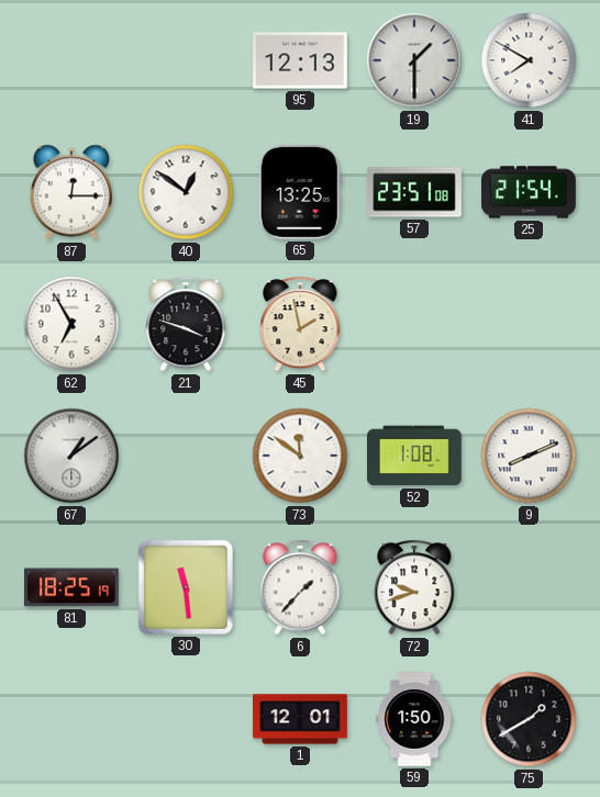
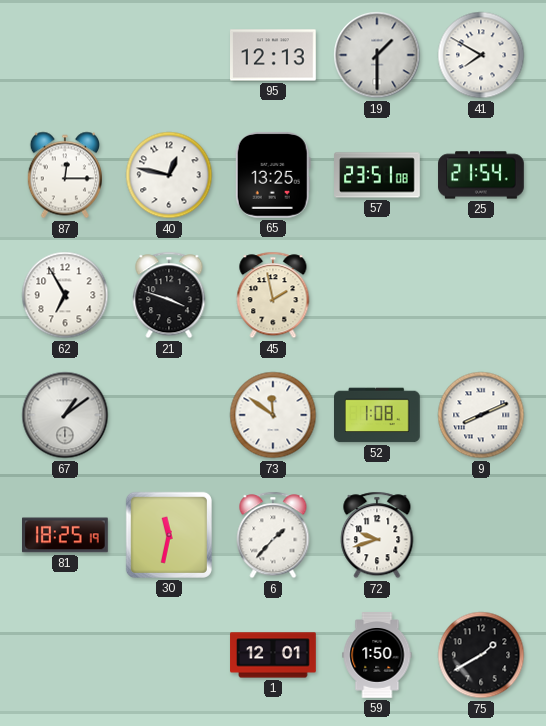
40: 12:51 -> 12:47
30: 11:29 -> 11:32
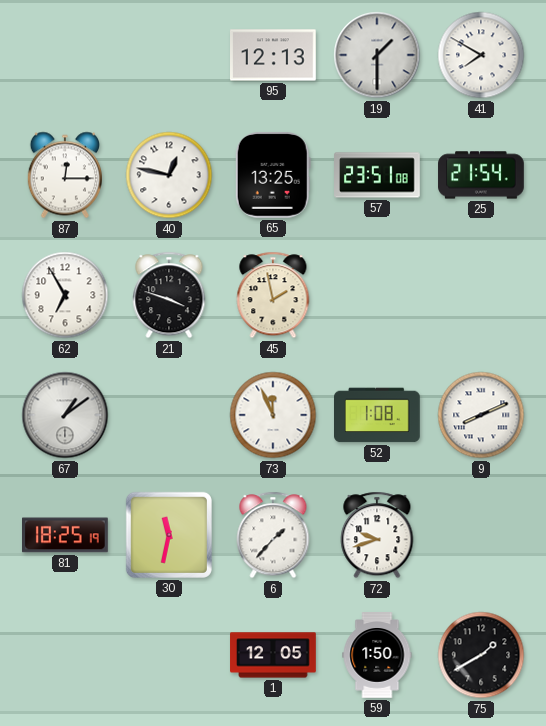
73: 11:51 -> 11:56
1: 12:01 -> 12:05
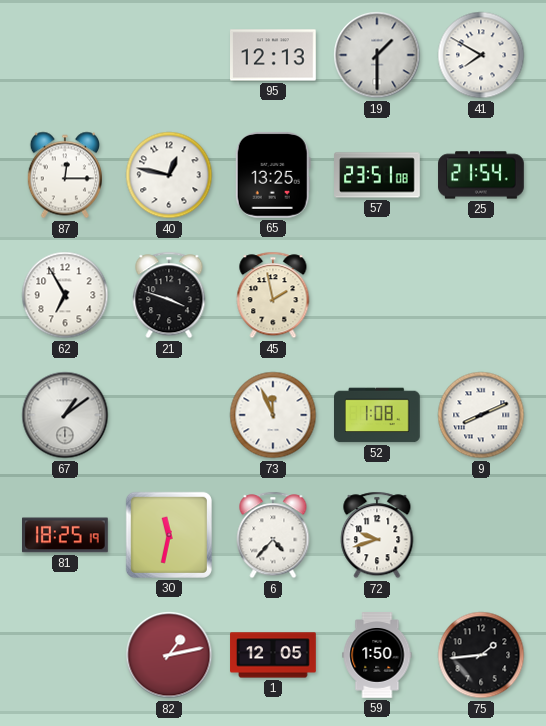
6: 1:37 -> 4:37
82: none -> 1:13
75: 1:40 -> 1:44
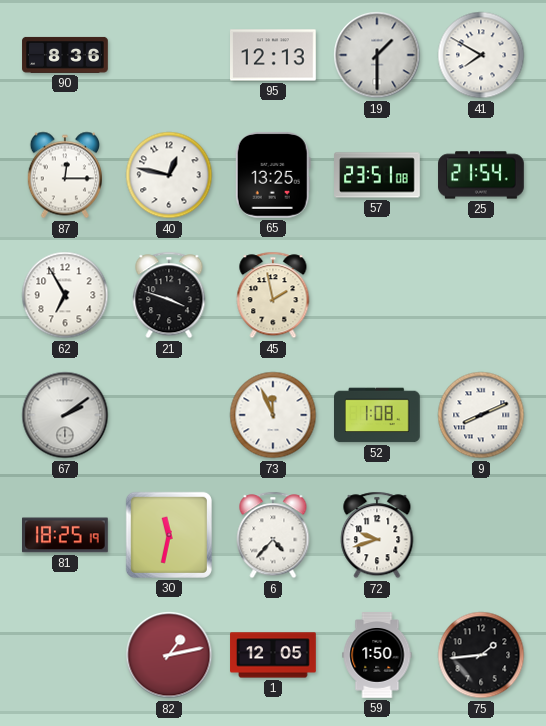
90: none -> 8:36
67: 1:09 -> 2:09
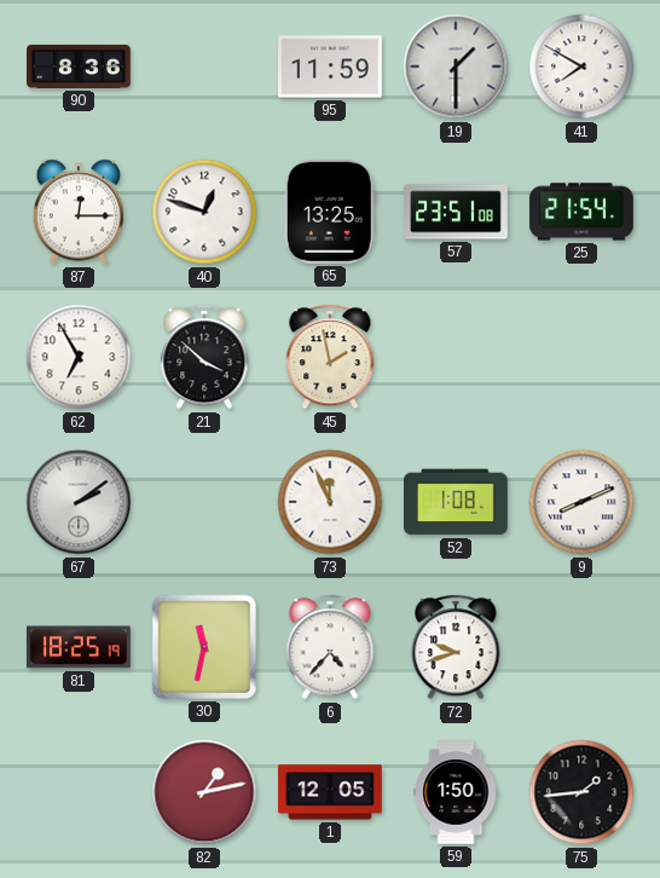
95: 12:13 -> 11:59
40: 12:47 -> 12:48
21: 3:48 -> 3:52
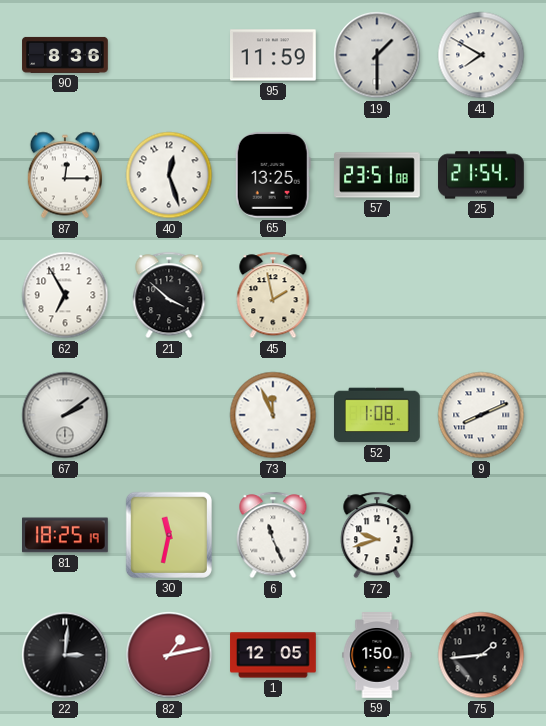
40: 12:48 -> 12:27
6: 4:37 -> 11:26
22: none -> 3:01
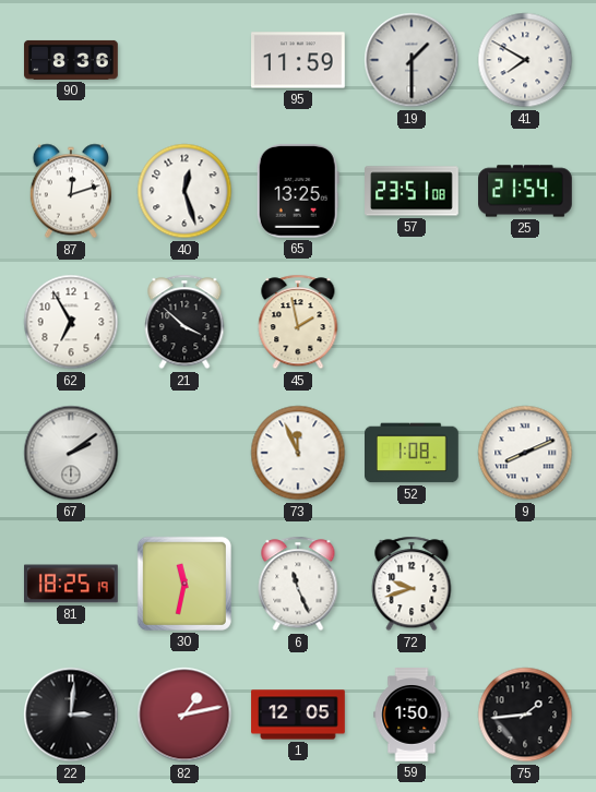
87: 12:15 -> 12:12
